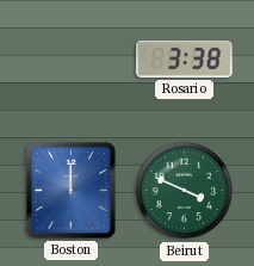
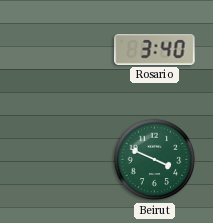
Rosario: 3:38 -> 3:40
Boston: 12:00 -> none
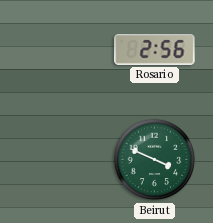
Rosario: 3:40 -> 2:56
